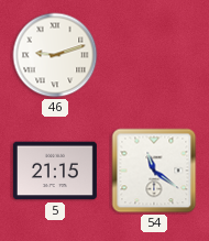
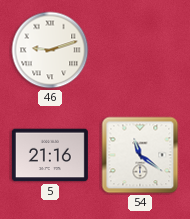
5: 21:15 -> 21:16
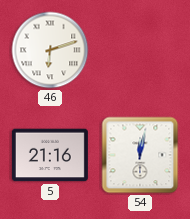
46: 9:12 -> 6:12
54: 11:21 -> 12:02
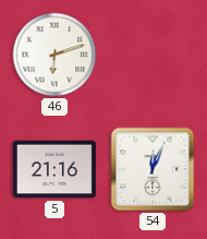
54: 12:02 -> 12:04
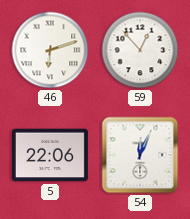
59: none -> 12:53
5: 21:16 -> 22:06
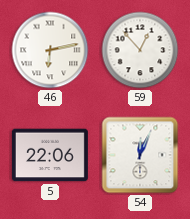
46: 6:12 -> 6:13
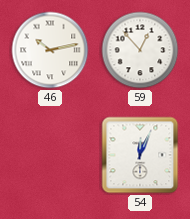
46: 6:13 -> 10:13
5: 22:06 -> none
